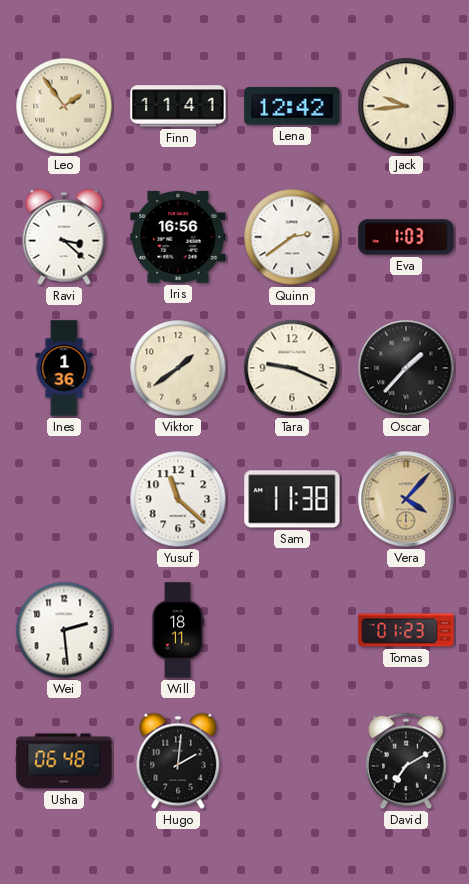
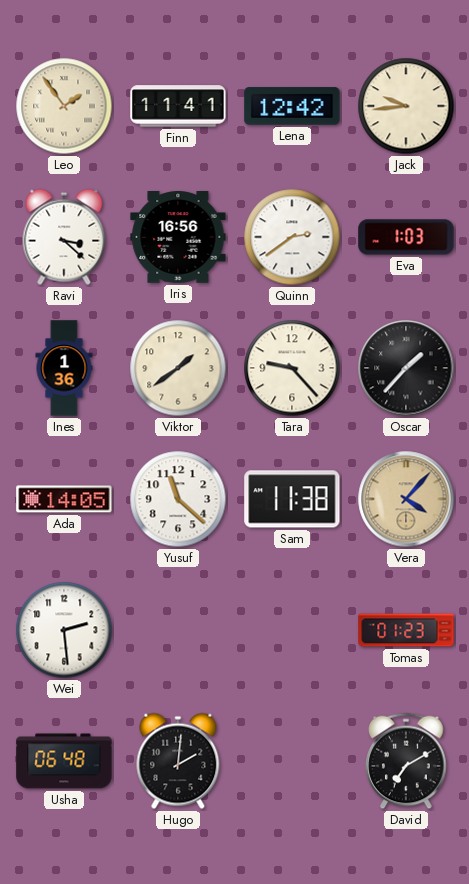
Tara: 9:19 -> 9:23
Ada: none -> 14:05
Will: 18:11 -> none
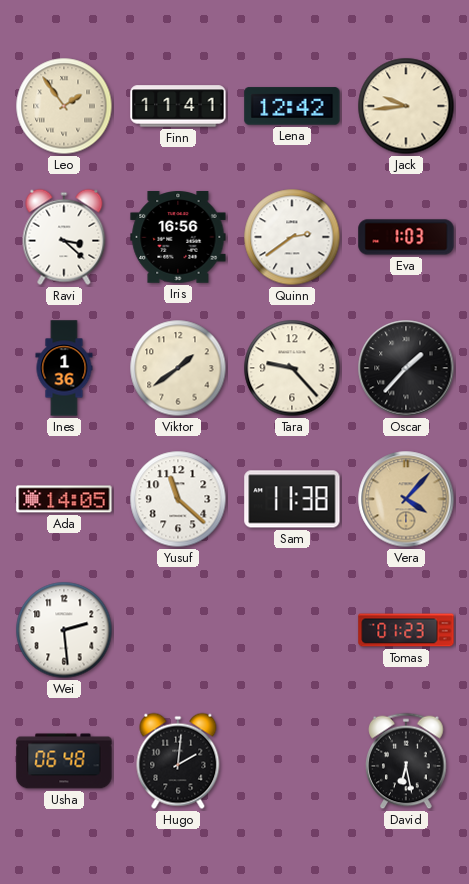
David: 7:10 -> 6:28
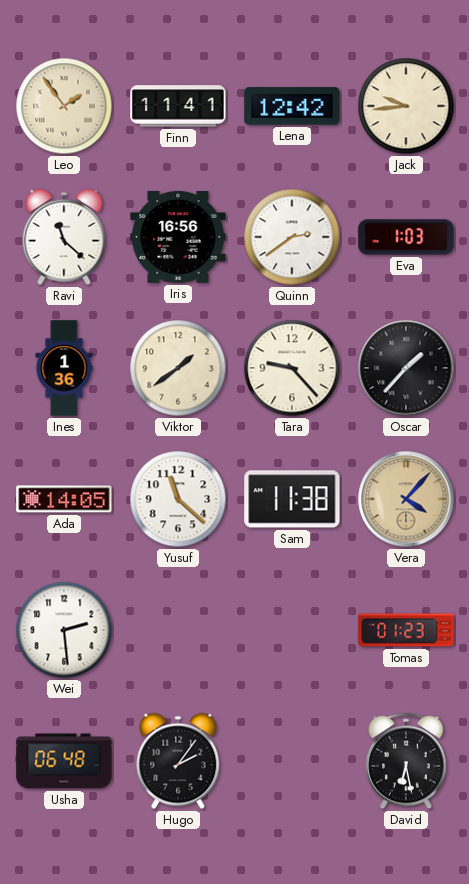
Ravi: 3:22 -> 11:22
Hugo: 2:01 -> 2:06
